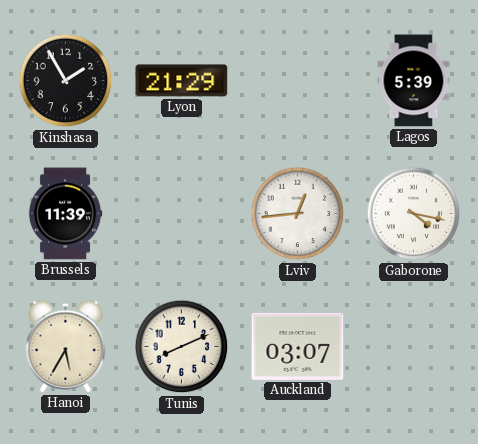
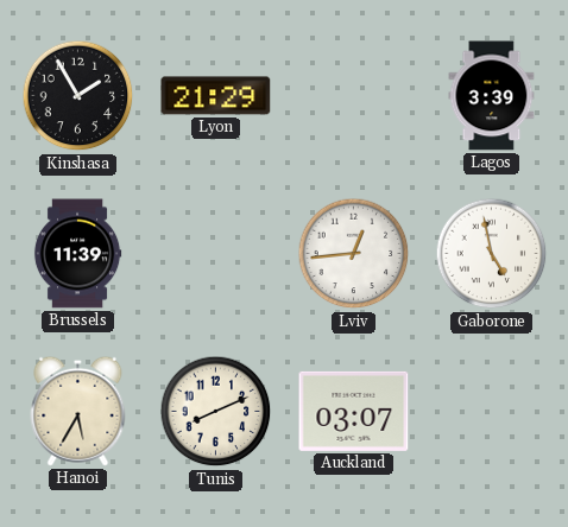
Lagos: 5:39 -> 3:39
Gaborone: 4:17 -> 4:58
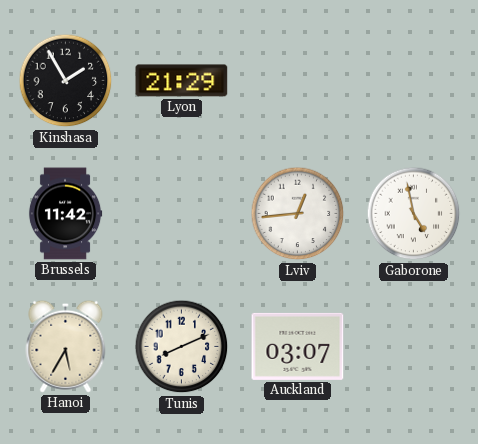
Lagos: 3:39 -> none
Brussels: 11:39 -> 11:42
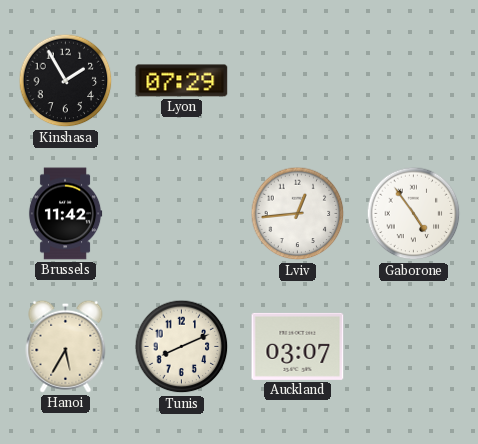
Lyon: 21:29 -> 07:29
Gaborone: 4:58 -> 4:54
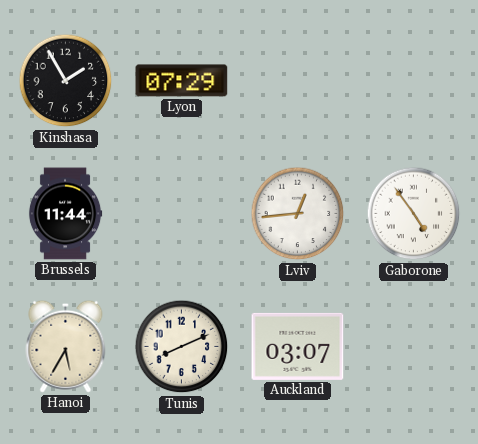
Brussels: 11:42 -> 11:44
